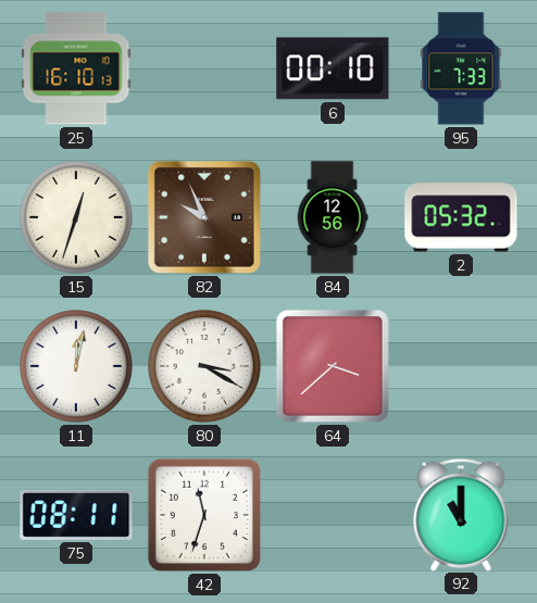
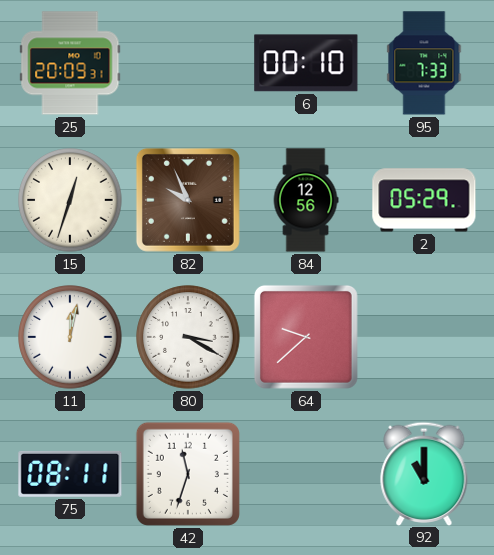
25: 16:10 -> 20:09
2: 05:32 -> 05:29
64: 3:38 -> 9:38
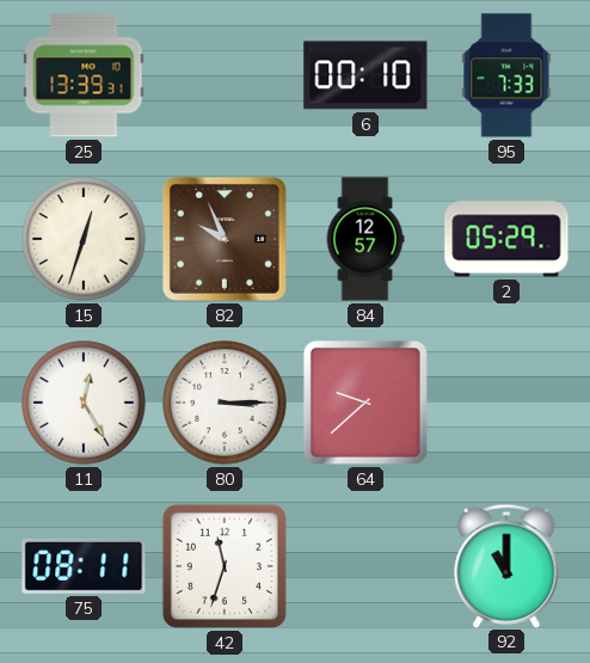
25: 20:09 -> 13:39
84: 12:56 -> 12:57
11: 12:02 -> 12:25
80: 3:20 -> 3:15
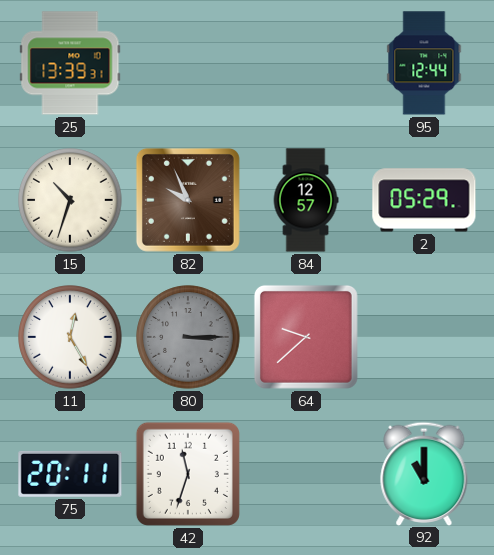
6: 00:10 -> none
95: 7:33 -> 12:44
15: 12:33 -> 10:33
80 dial: white -> grey
75: 08:11 -> 20:11
